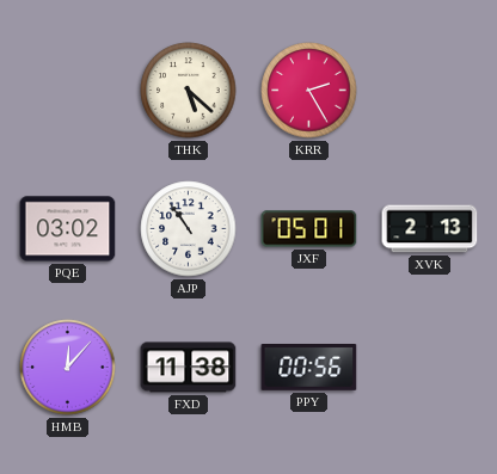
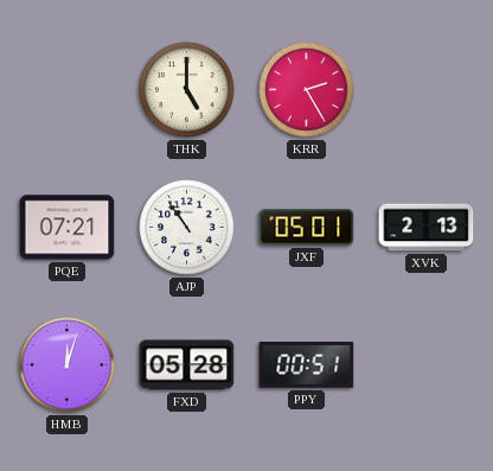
THK: 5:22 -> 5:00
PQE: 03:02 -> 07:21
HMB: 12:07 -> 12:03
FXD: 11:38 -> 05:28
PPY: 00:56 -> 00:51
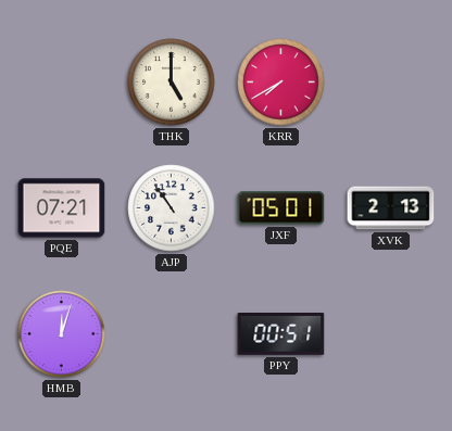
KRR: 2:25 -> 7:40
FXD: 05:28 -> none
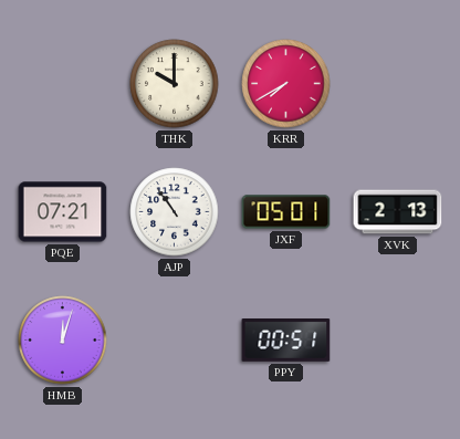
THK: 5:00 -> 10:00
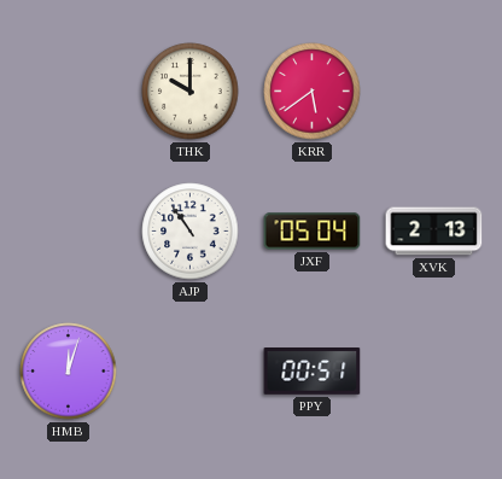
KRR: 7:40 -> 5:39
PQE: 07:21 -> none
JXF: 05:01 -> 05:04
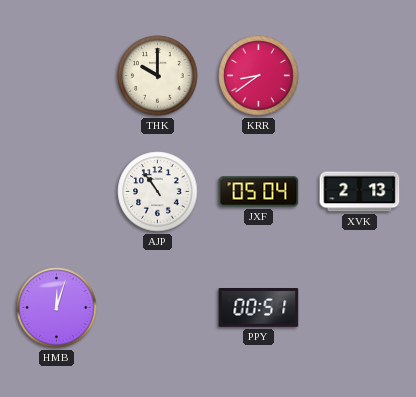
KRR: 5:39 -> 8:39
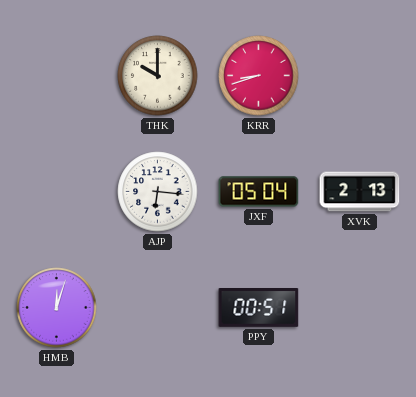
KRR: 8:39 -> 8:42
AJP: 10:54 -> 6:16
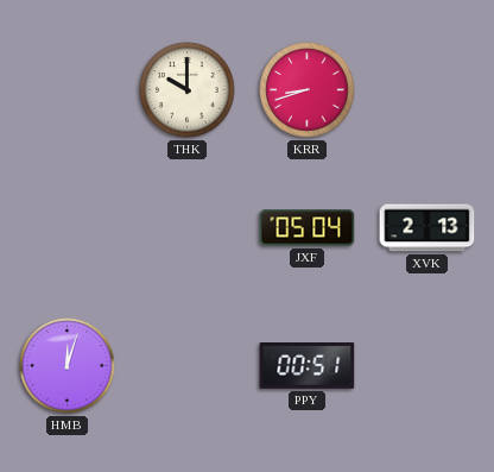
AJP: 6:16 -> none
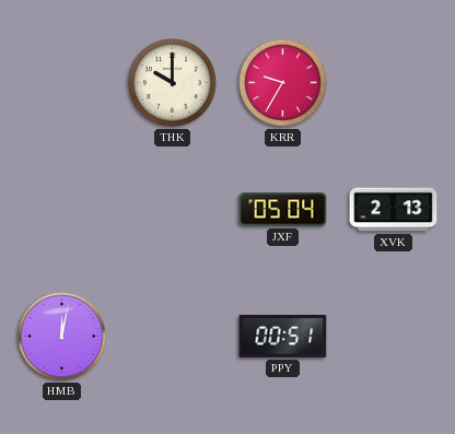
KRR: 8:42 -> 9:35
HMB: 12:03 -> 12:02
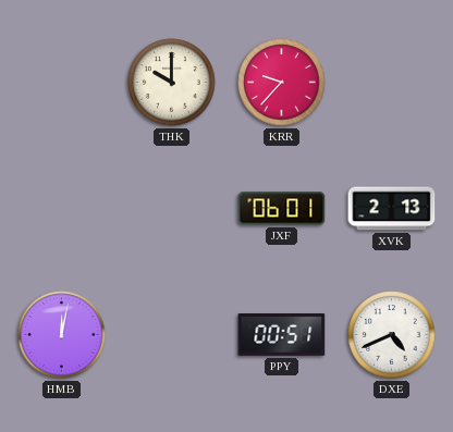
KRR: 9:35 -> 9:37
JXF: 05:04 -> 06:01
DXE: none -> 4:41
